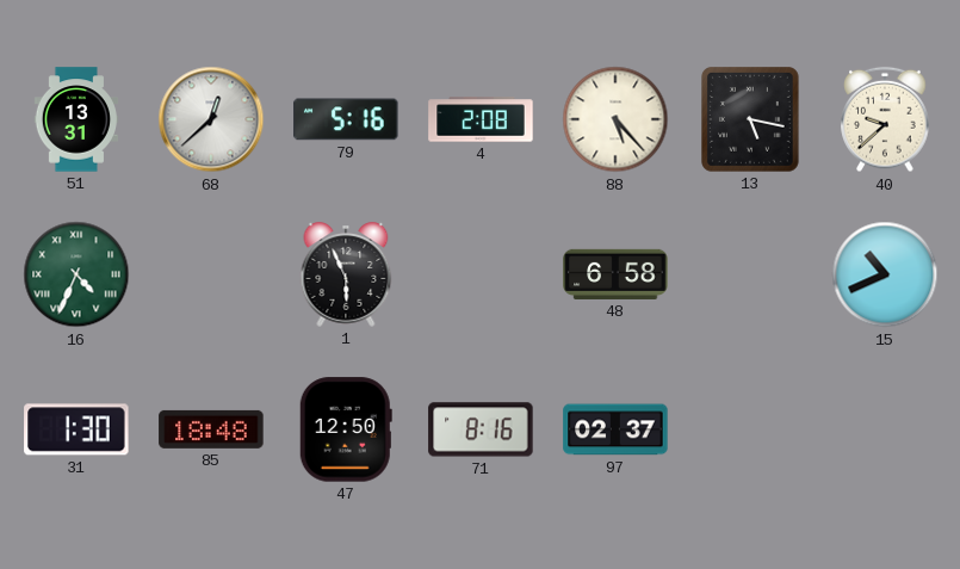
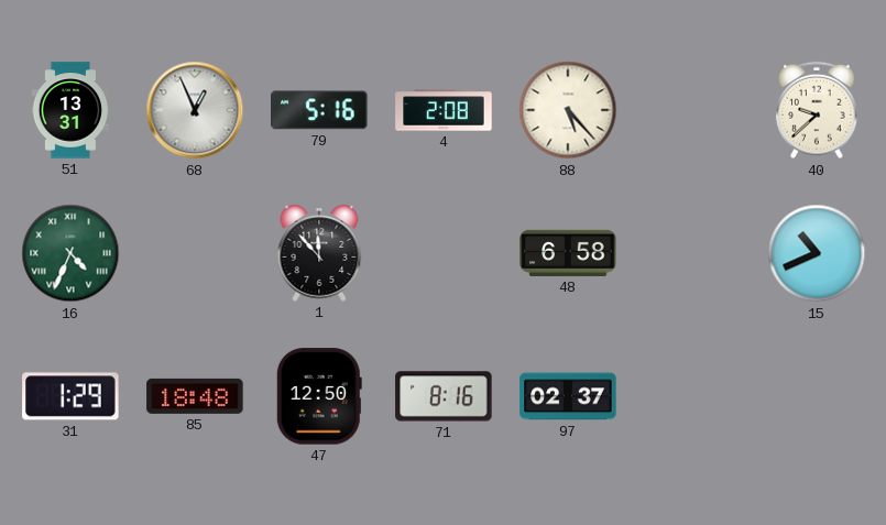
68: 12:38 -> 12:56
13: 5:17 -> none
1: 5:56 -> 11:53
31: 1:30 -> 1:29
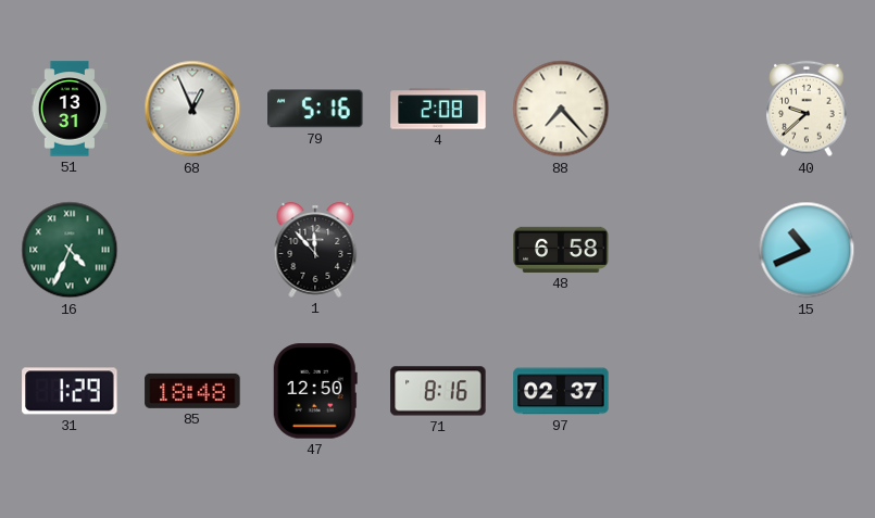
88: 5:23 -> 7:23
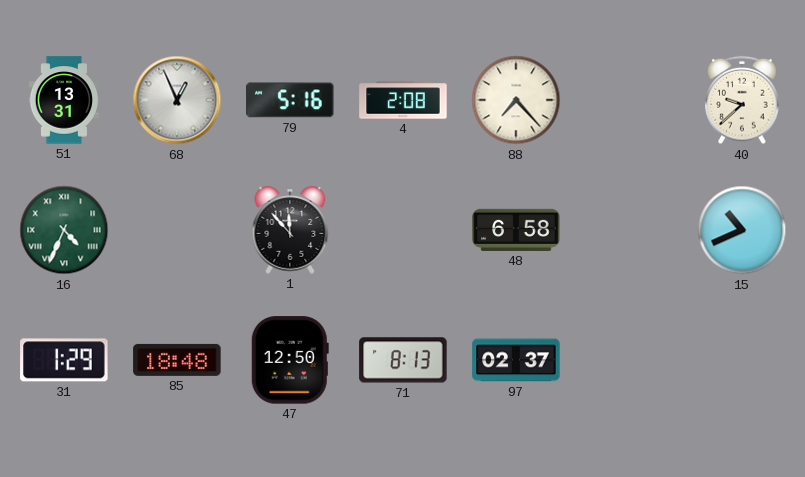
71: 8:16 -> 8:13
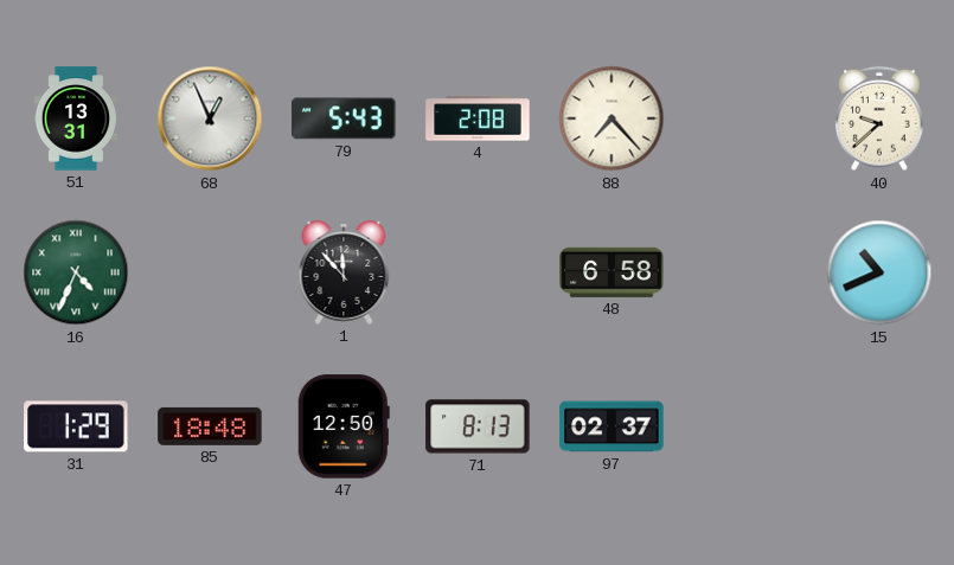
79: 5:16 -> 5:43
